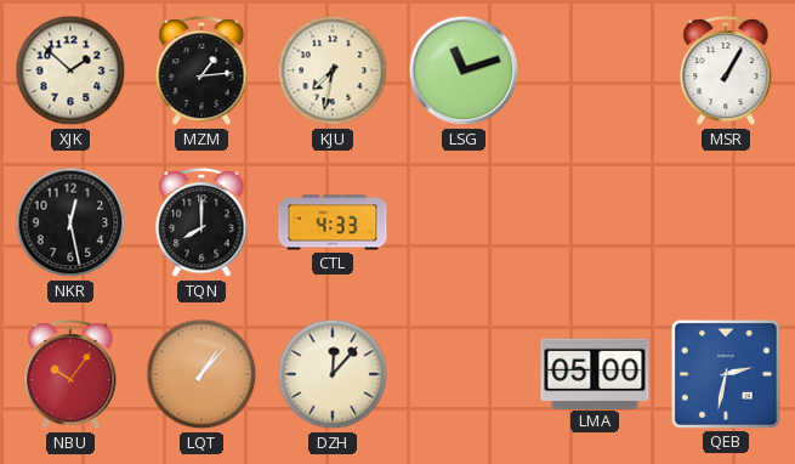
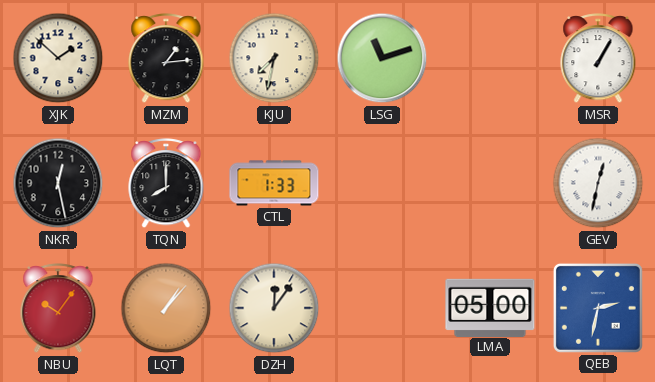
CTL: 4:33 -> 1:33
GEV: none -> 12:32
DZH: 12:07 -> 12:06
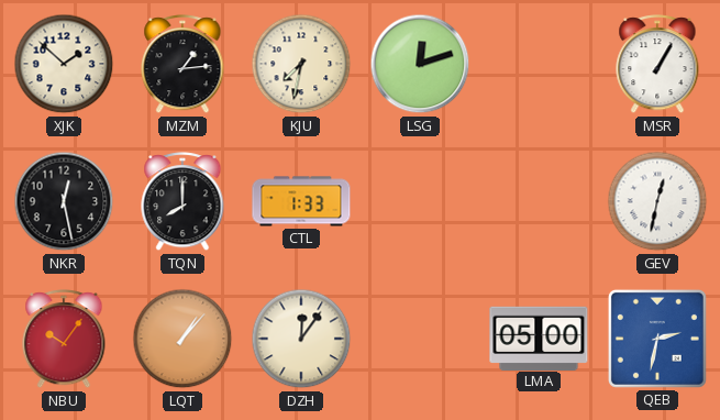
LSG: 11:12 -> 12:12
